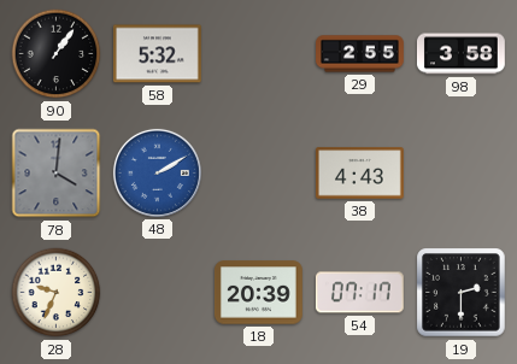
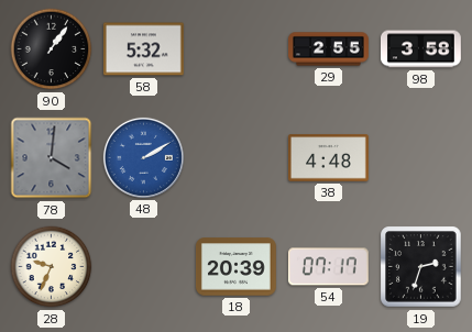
38: 4:43 -> 4:48
19: 2:30 -> 2:33
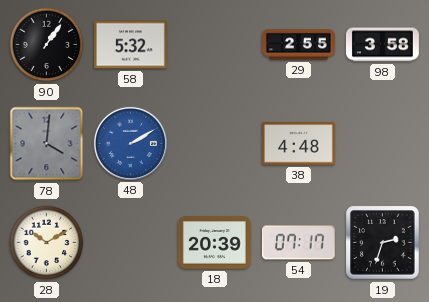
28: 9:34 -> 10:10
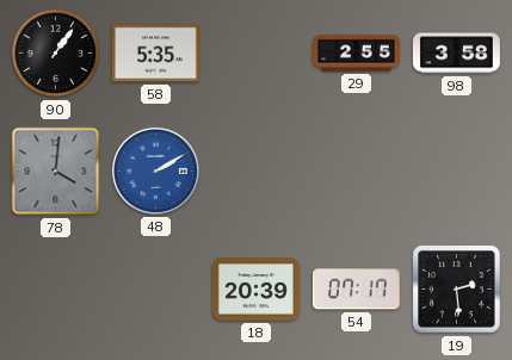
58: 5:32 -> 5:35
38: 4:48 -> none
28: 10:10 -> none
19: 2:33 -> 2:29
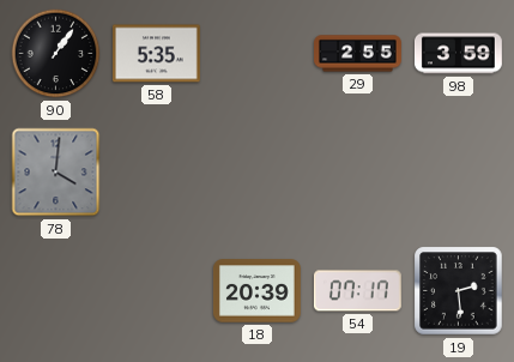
98: 3:58 -> 3:59
48: 2:10 -> none
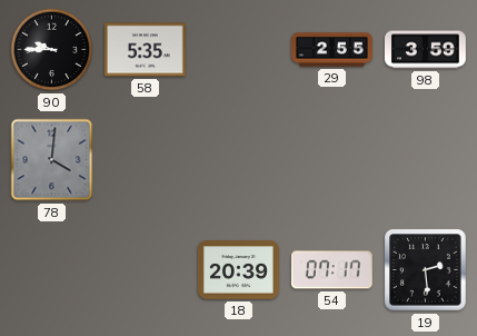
90: 1:06 -> 9:45
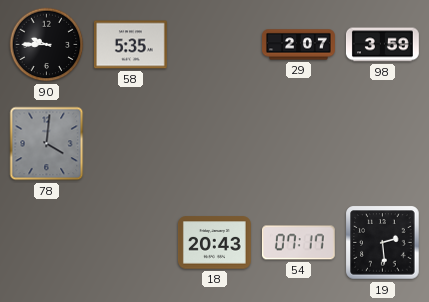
29: 2:55 -> 2:07
18: 20:39 -> 20:43
